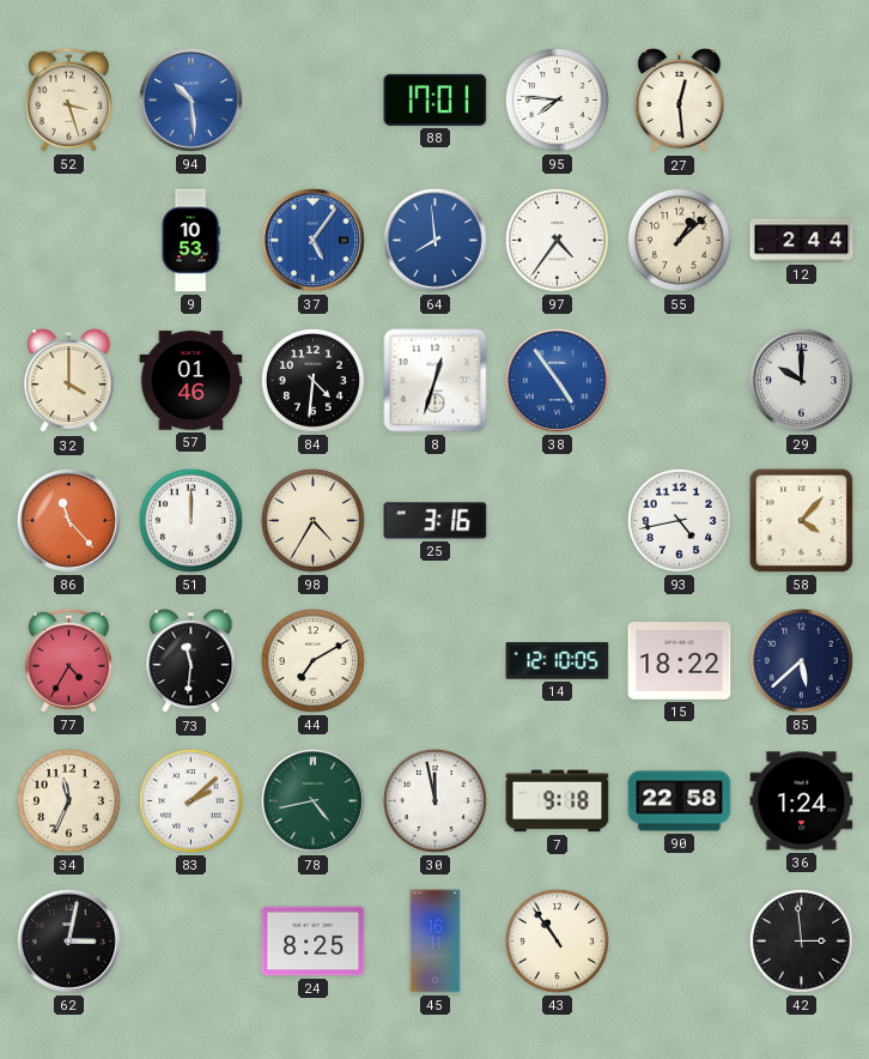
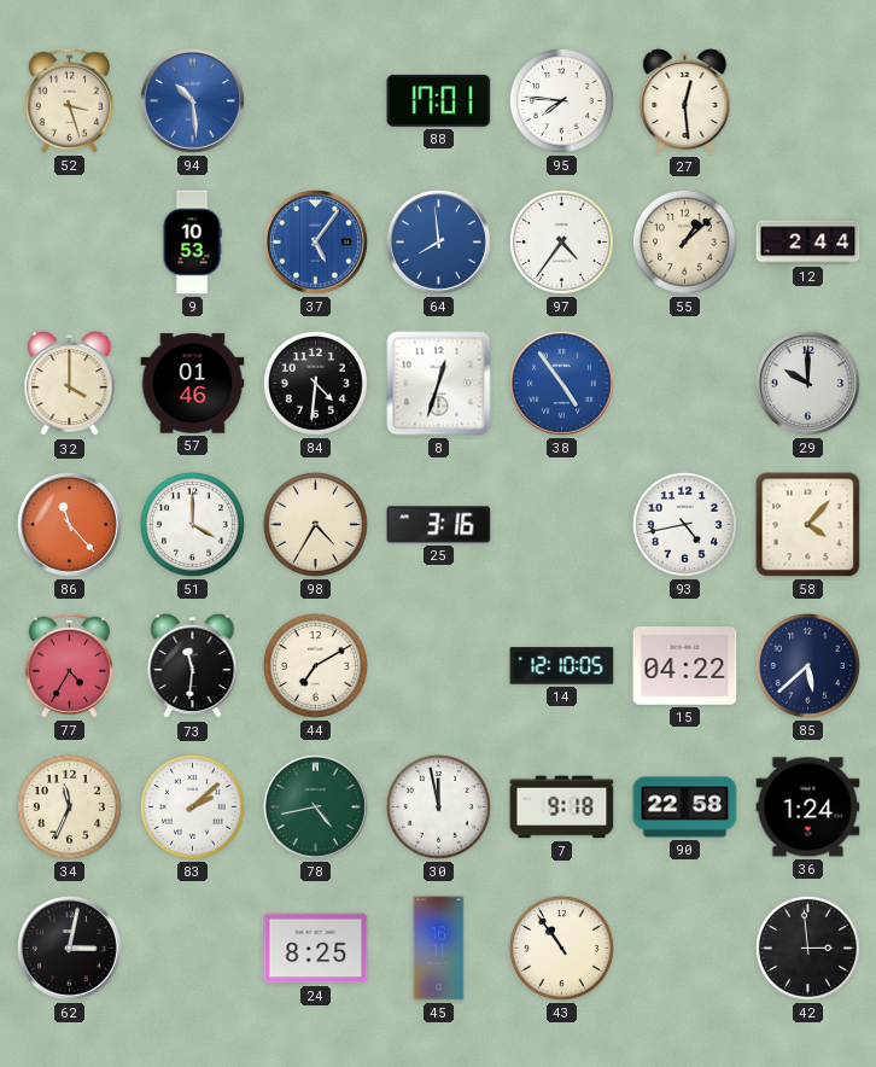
51: 12:00 -> 4:00
15: 18:22 -> 04:22
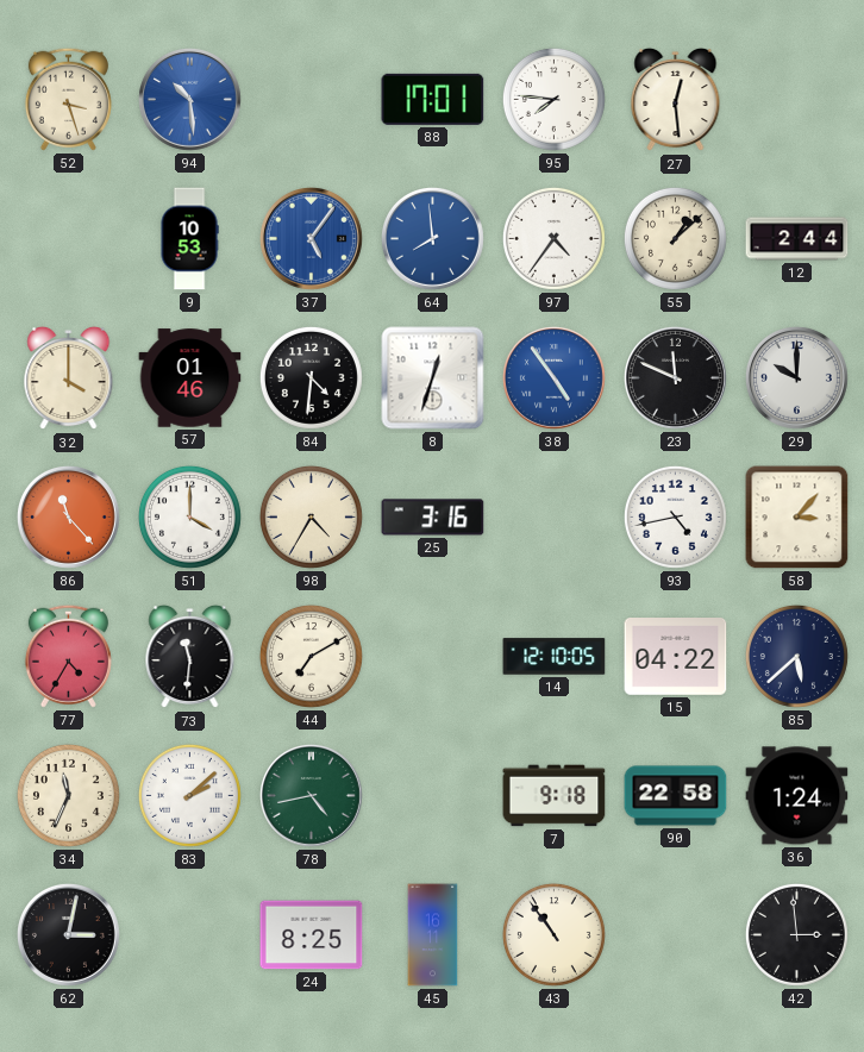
23: none -> 11:49
58: 4:07 -> 3:07
30: 11:58 -> none
